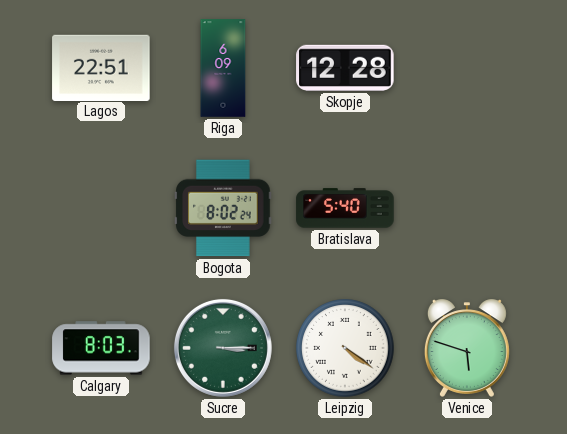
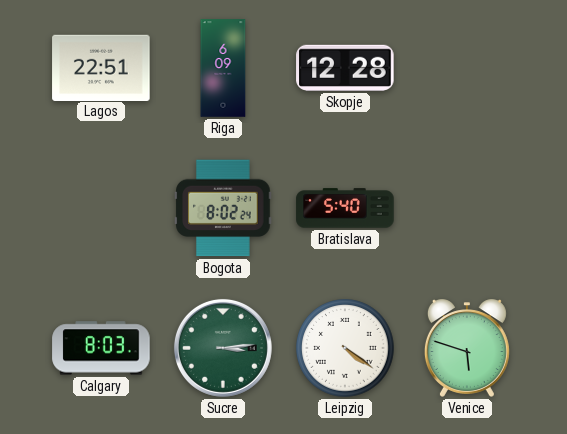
Sucre: 3:15 -> 3:14
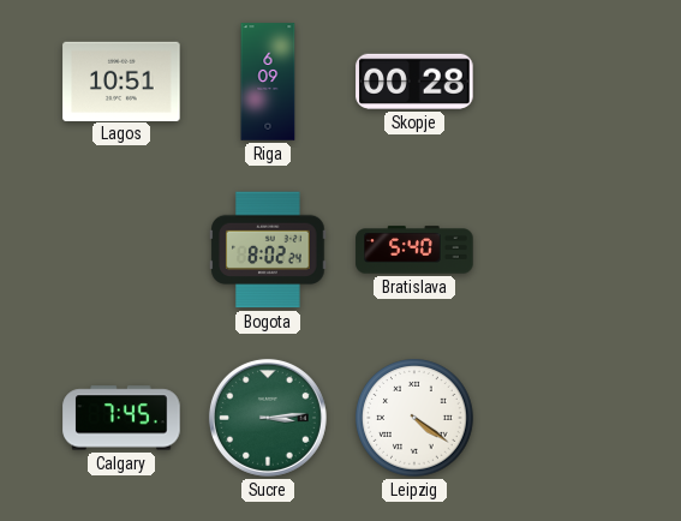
Lagos: 22:51 -> 10:51
Skopje: 12:28 -> 00:28
Calgary: 8:03 -> 7:45
Venice: 5:48 -> none
